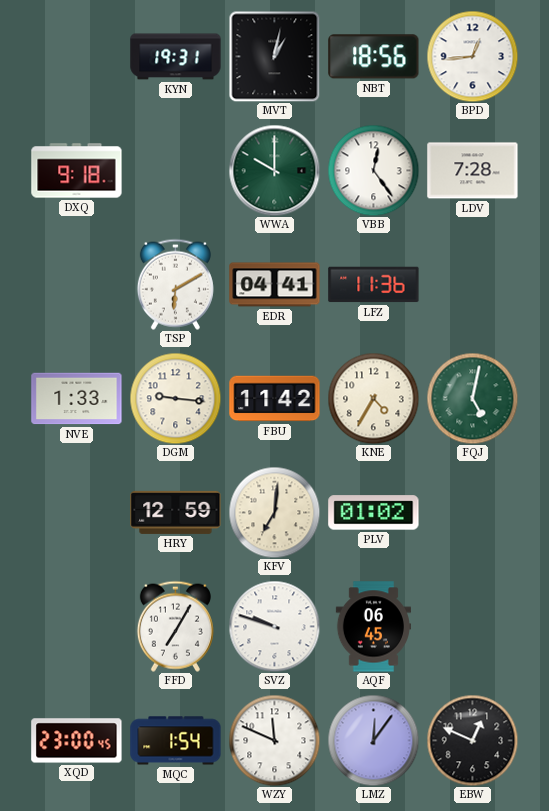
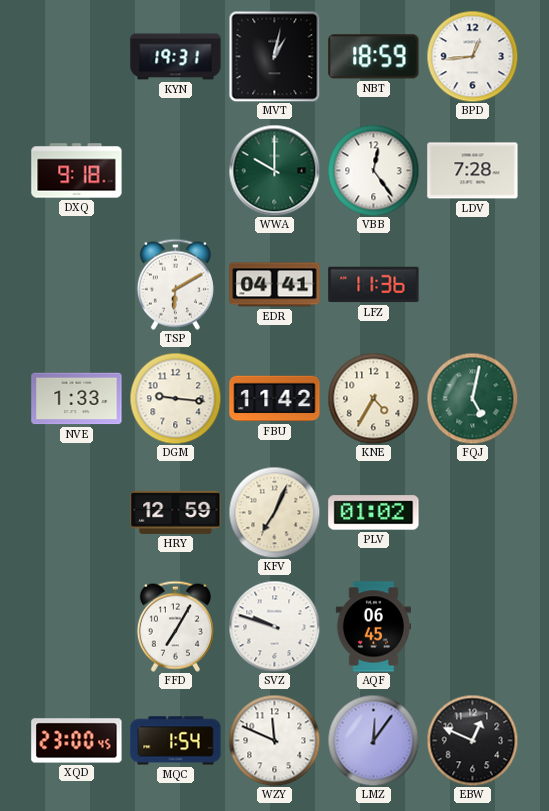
NBT: 18:56 -> 18:59
KFV: 7:01 -> 7:04
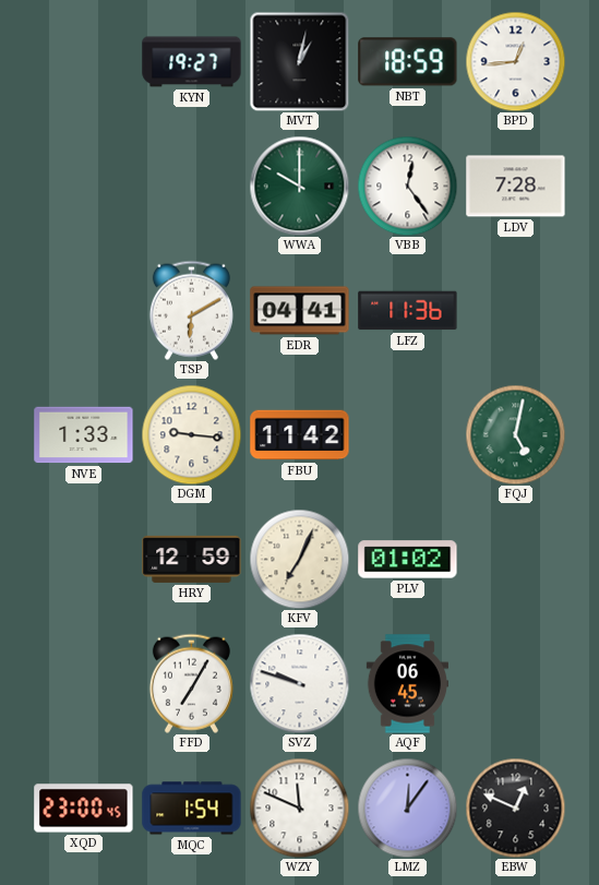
KYN: 19:31 -> 19:27
DXQ: 9:18 -> none
KNE: 4:35 -> none
